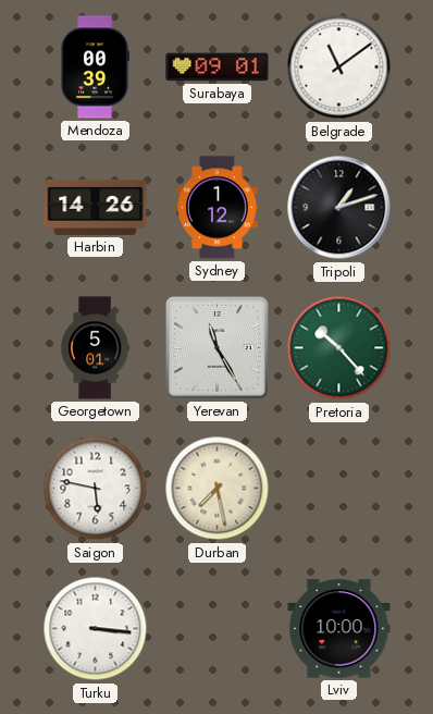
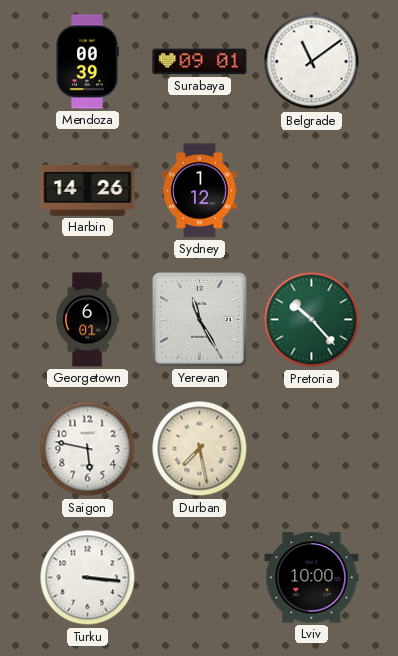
Tripoli: 1:12 -> none
Georgetown: 5:01 -> 6:01
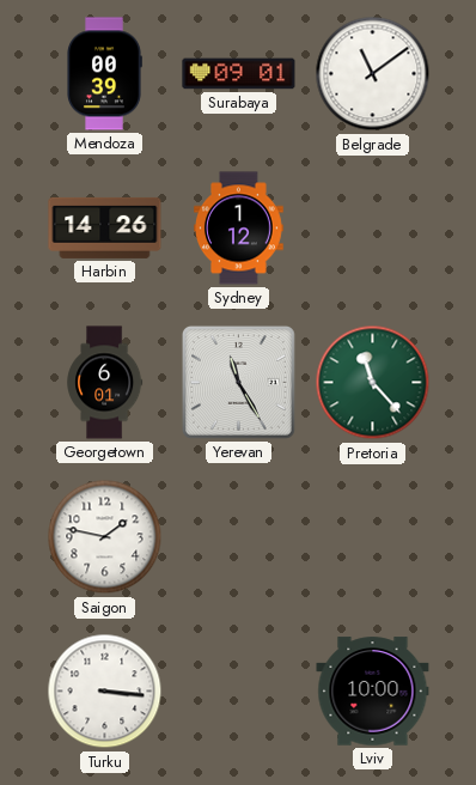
Pretoria: 10:23 -> 11:23
Saigon: 5:47 -> 1:47
Durban: 7:28 -> none
